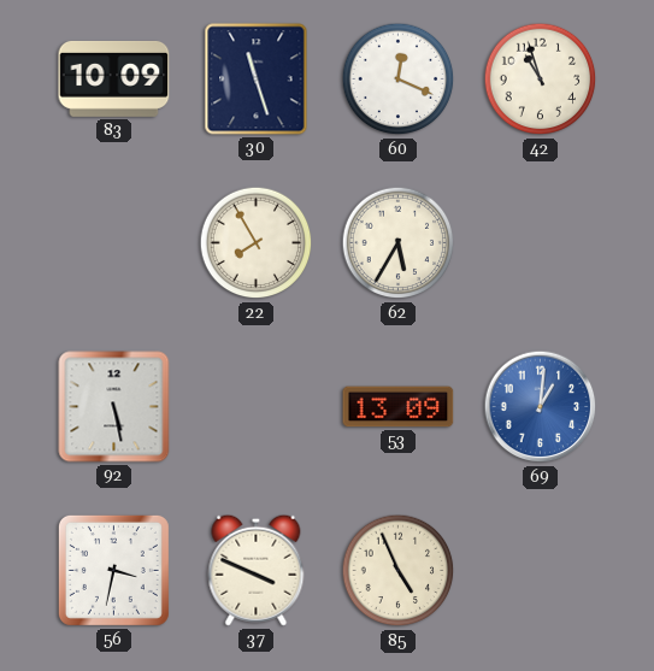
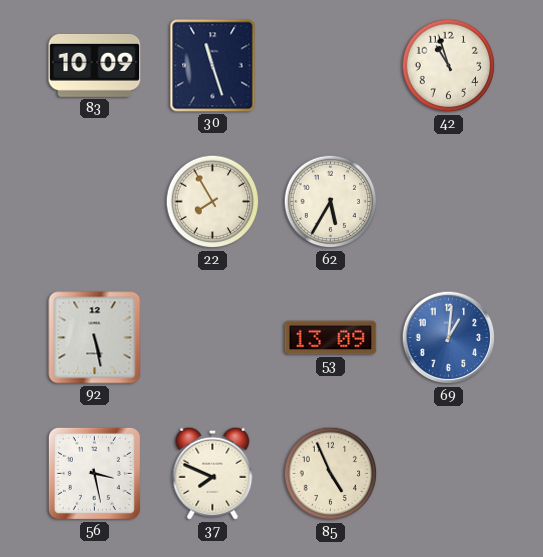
60: 12:19 -> none
56: 3:32 -> 3:28
37: 3:49 -> 7:49
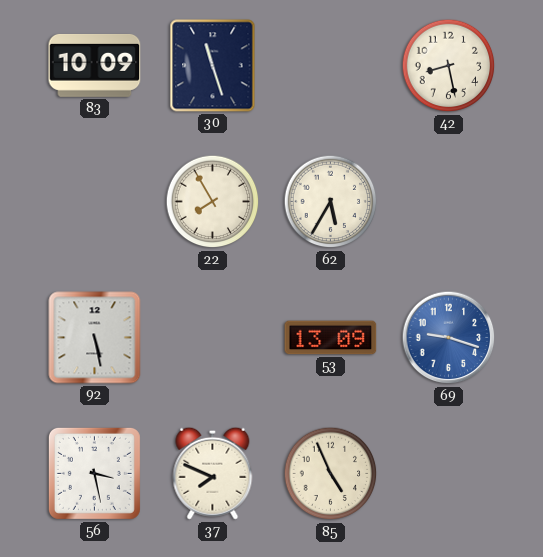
42: 10:57 -> 8:28
69: 1:01 -> 9:18
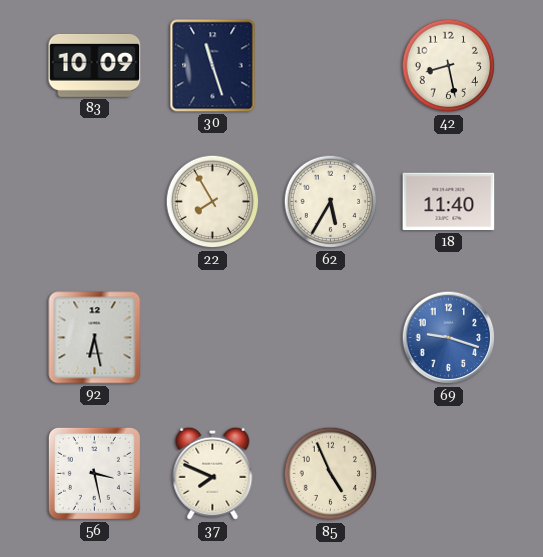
18: none -> 11:40
92: 5:28 -> 6:28
53: 13:09 -> none
